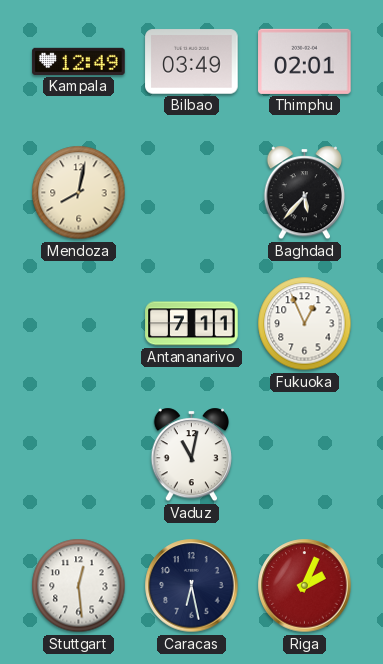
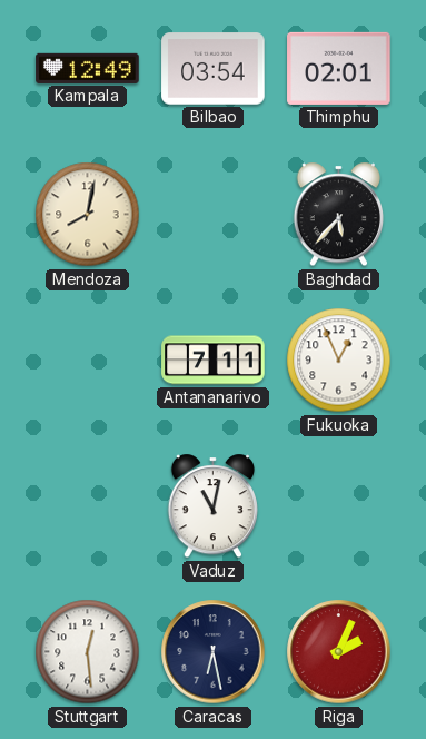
Bilbao: 03:49 -> 03:54
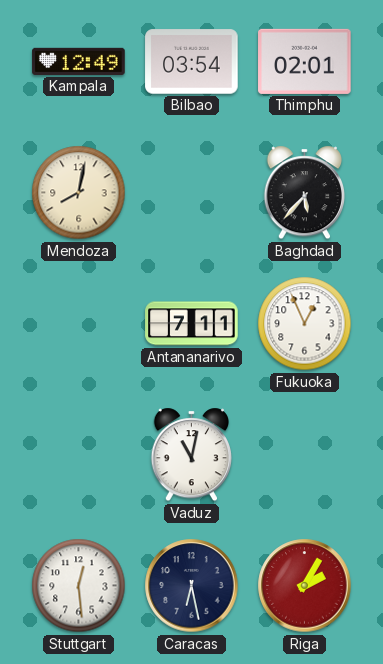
Riga: 2:04 -> 2:05
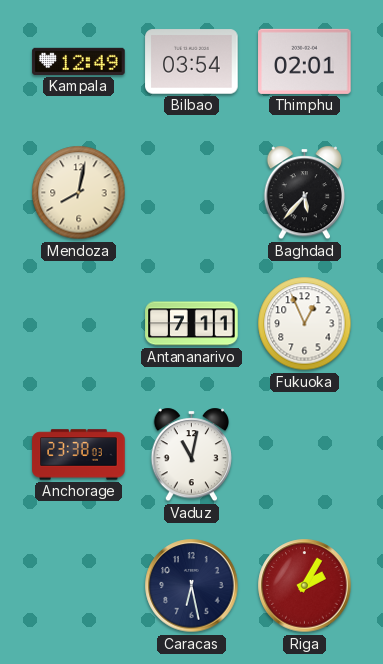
Anchorage: none -> 23:38
Stuttgart: 12:29 -> none
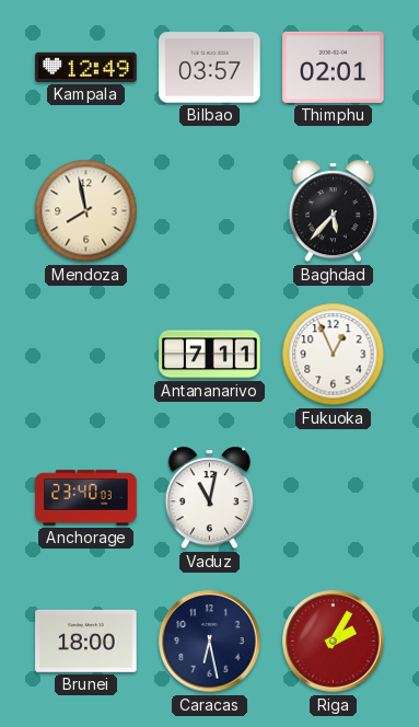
Bilbao: 03:54 -> 03:57
Mendoza: 8:02 -> 7:58
Anchorage: 23:38 -> 23:40
Brunei: none -> 18:00
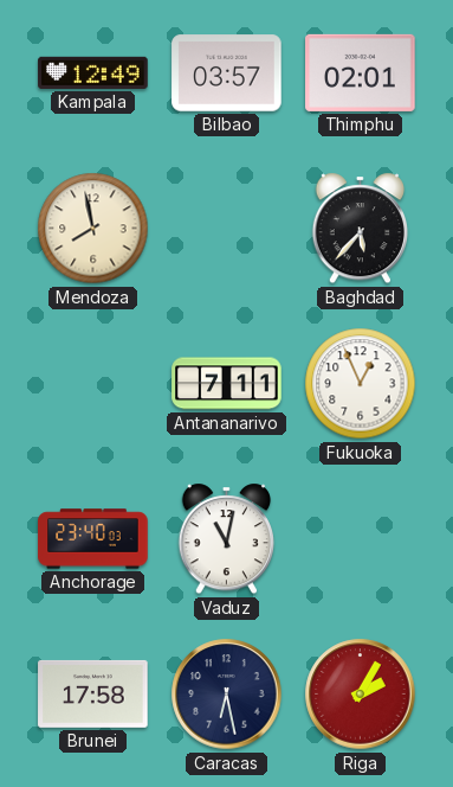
Brunei: 18:00 -> 17:58
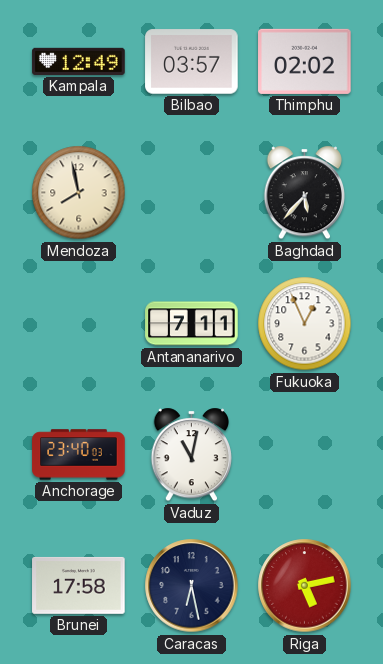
Thimphu: 02:01 -> 02:02
Riga: 2:05 -> 5:13
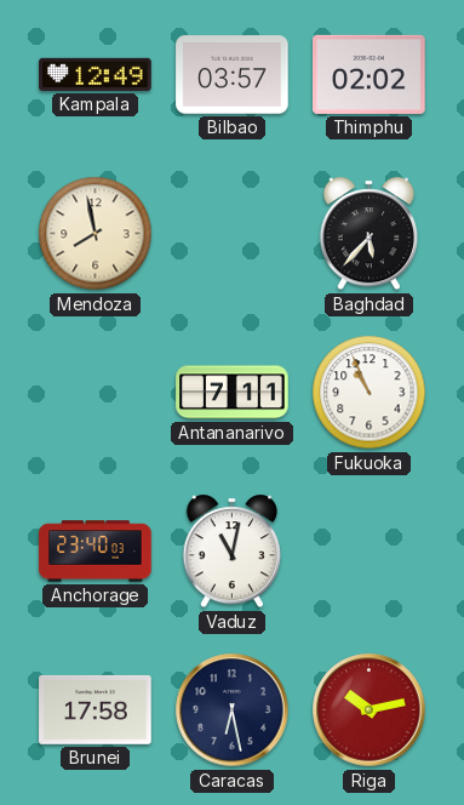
Fukuoka: 12:56 -> 10:56
Riga: 5:13 -> 10:13
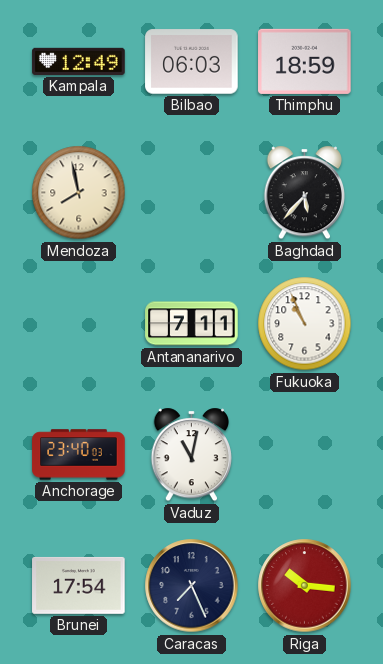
Bilbao: 03:57 -> 06:03
Thimphu: 02:02 -> 18:59
Brunei: 17:58 -> 17:54
Caracas: 6:28 -> 7:26
Riga: 10:13 -> 10:16
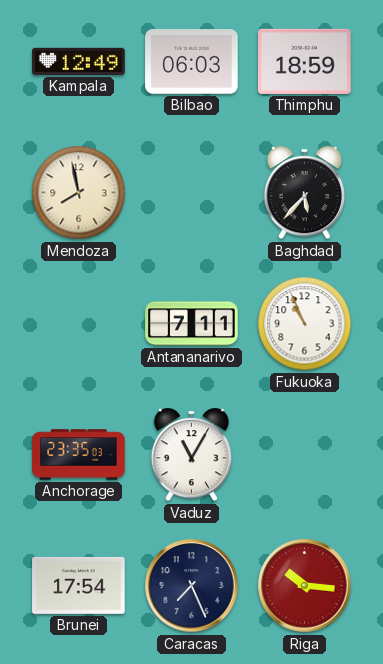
Anchorage: 23:40 -> 23:35
Vaduz: 11:02 -> 11:05
